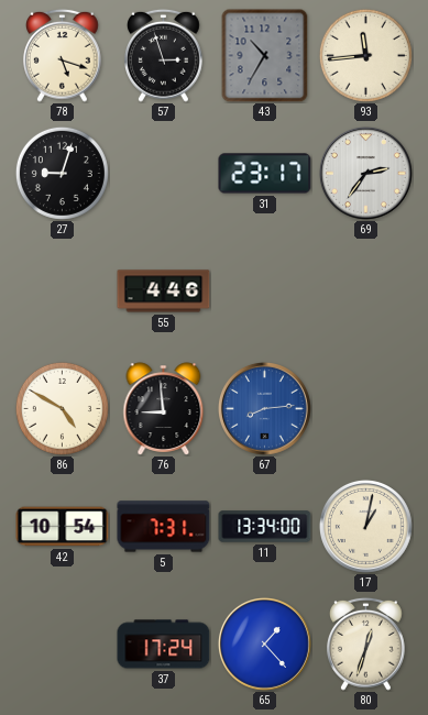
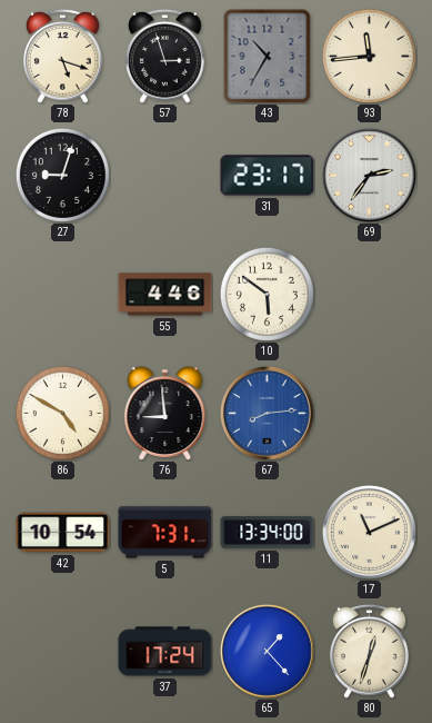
10: none -> 5:51
17: 1:02 -> 11:11
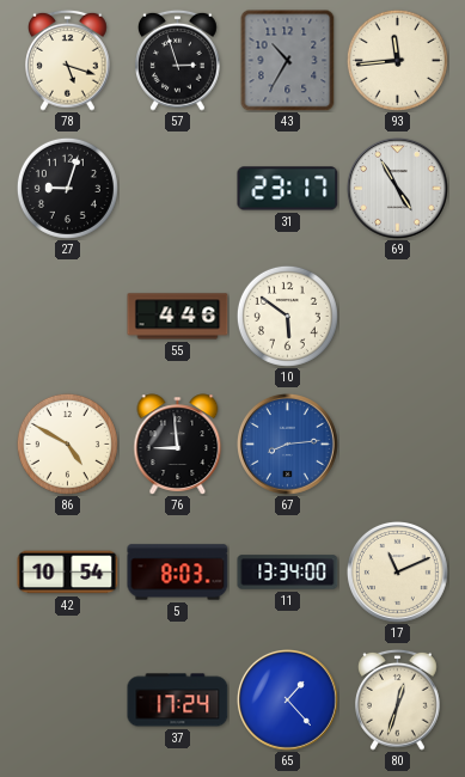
69: 2:36 -> 4:55
5: 7:31 -> 8:03
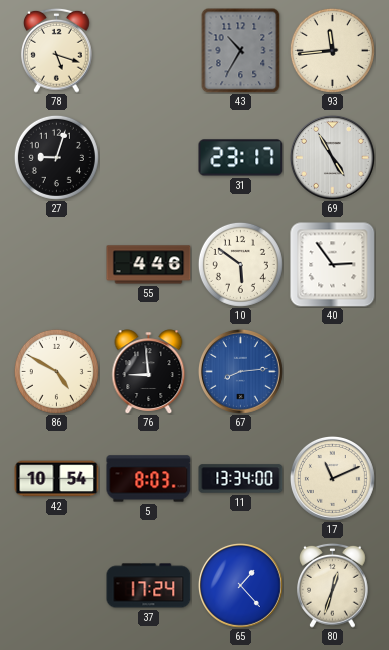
57: 2:57 -> none
40: none -> 2:54
